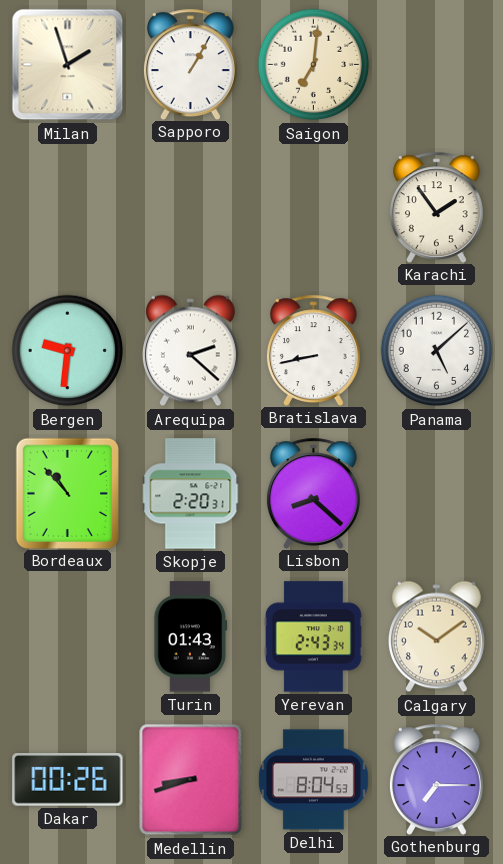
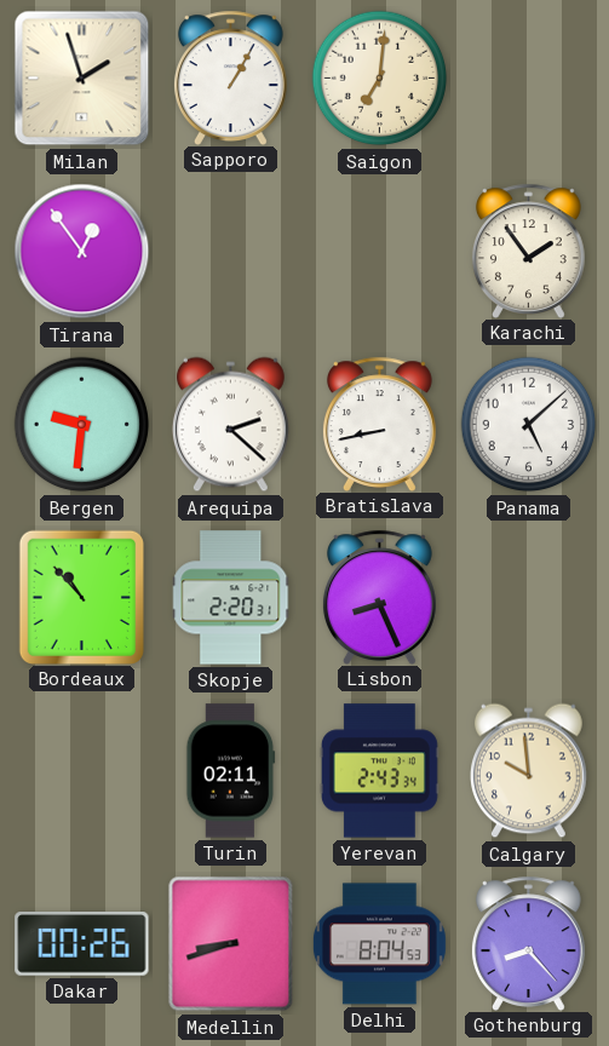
Tirana: none -> 12:54
Lisbon: 8:22 -> 8:26
Turin: 01:43 -> 02:11
Calgary: 10:09 -> 9:59
Gothenburg: 7:15 -> 8:23
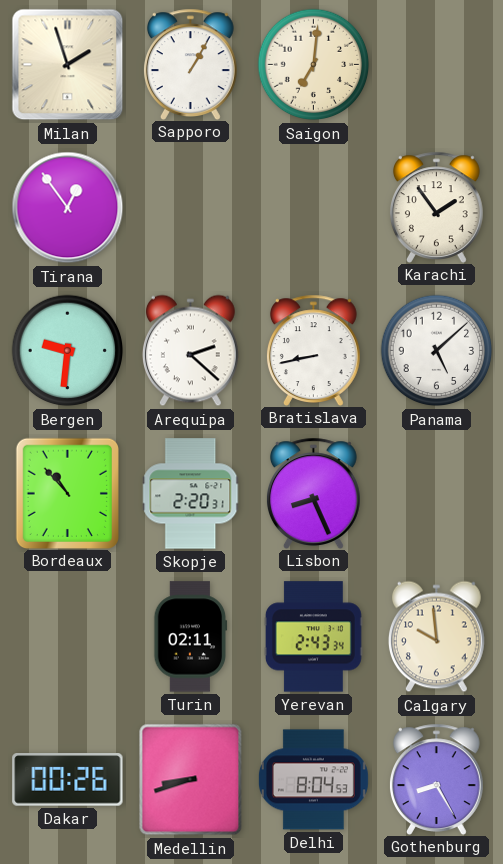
Gothenburg: 8:23 -> 8:25
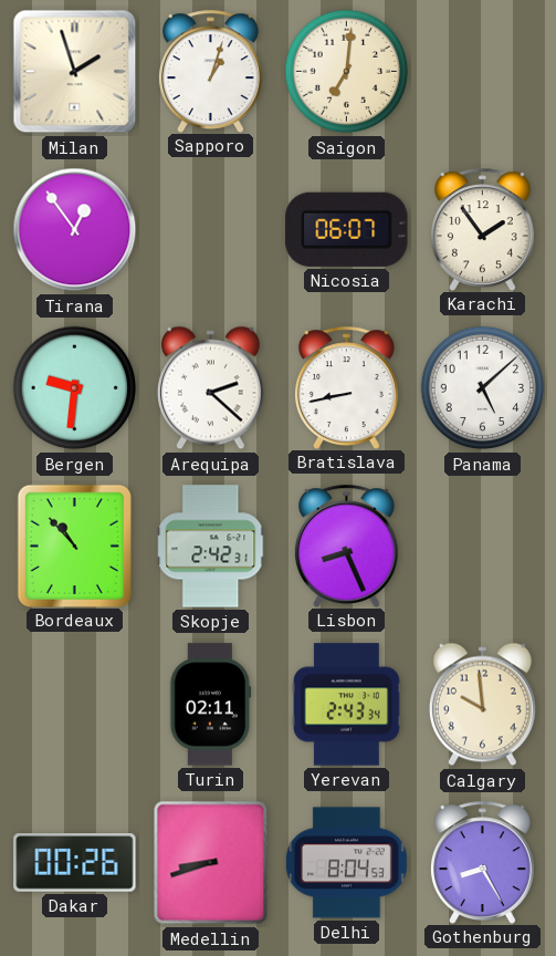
Sapporo: 1:05 -> 1:03
Nicosia: none -> 06:07
Skopje: 2:20 -> 2:42
